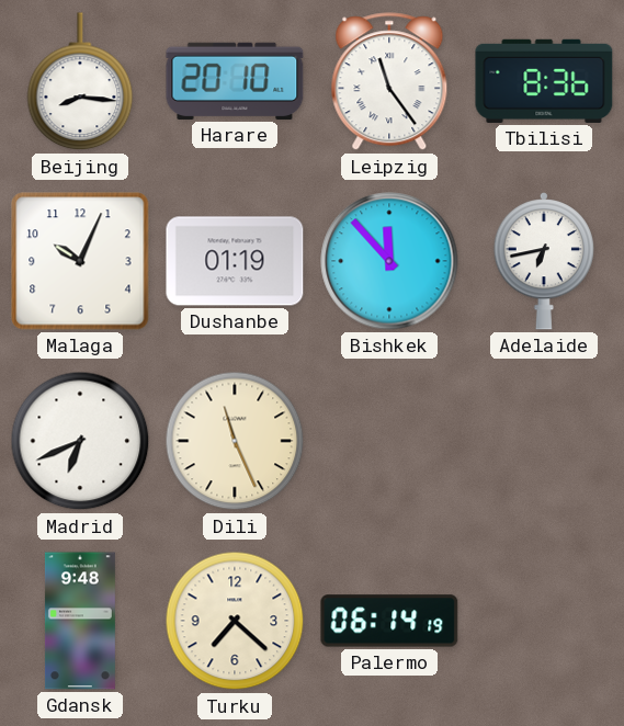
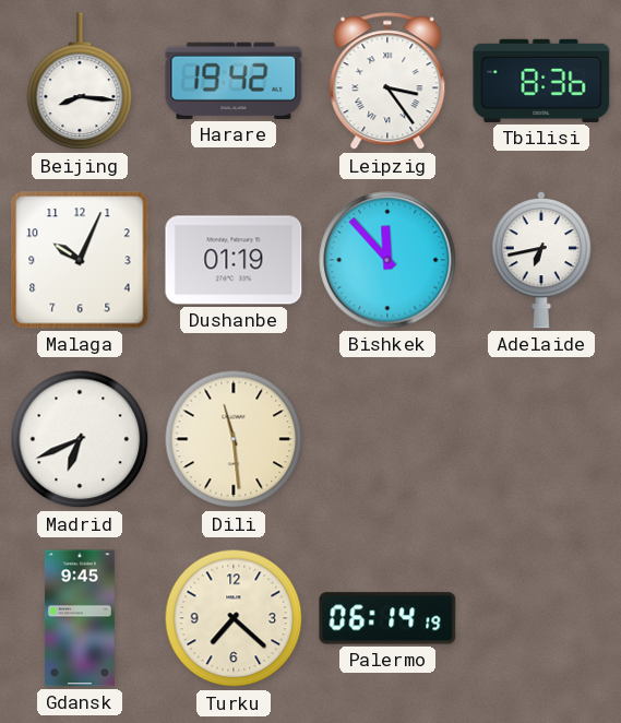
Harare: 20:10 -> 19:42
Leipzig: 11:24 -> 3:24
Dili: 11:26 -> 11:29
Gdansk: 9:48 -> 9:45
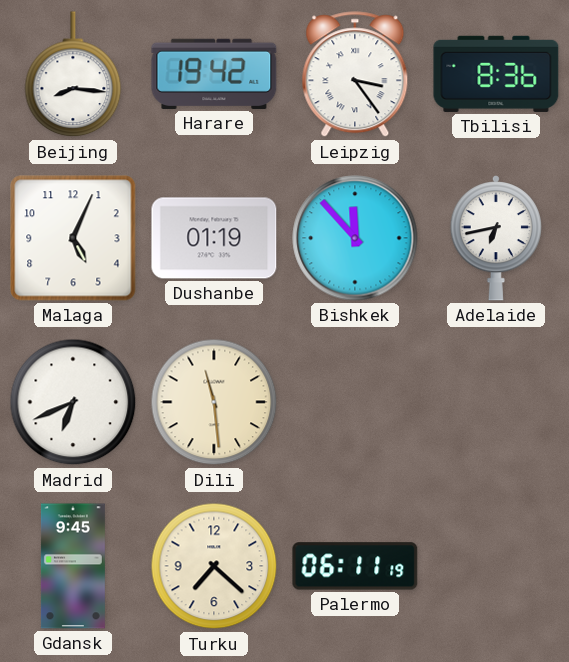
Malaga: 10:04 -> 5:04
Palermo: 06:14 -> 06:11
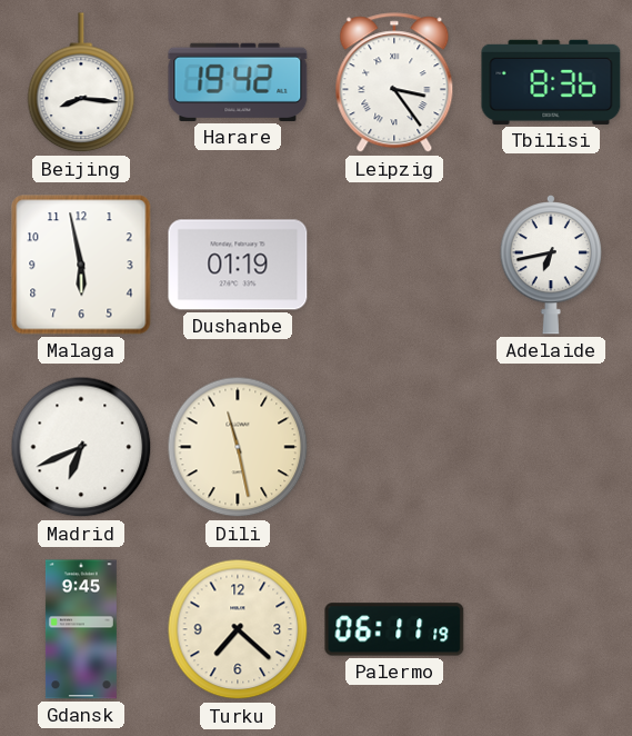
Malaga: 5:04 -> 5:58
Bishkek: 11:53 -> none
Dili: 11:29 -> 11:28
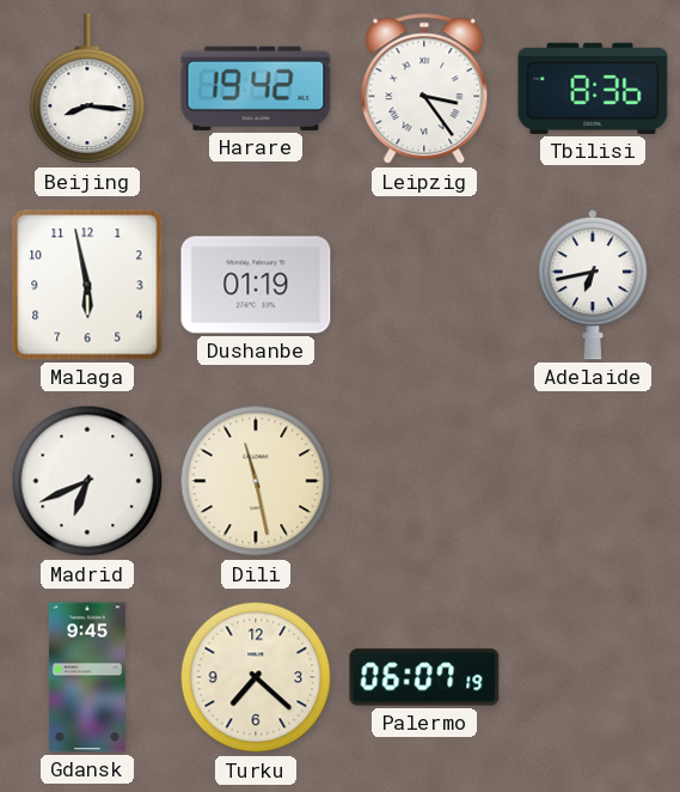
Palermo: 06:11 -> 06:07
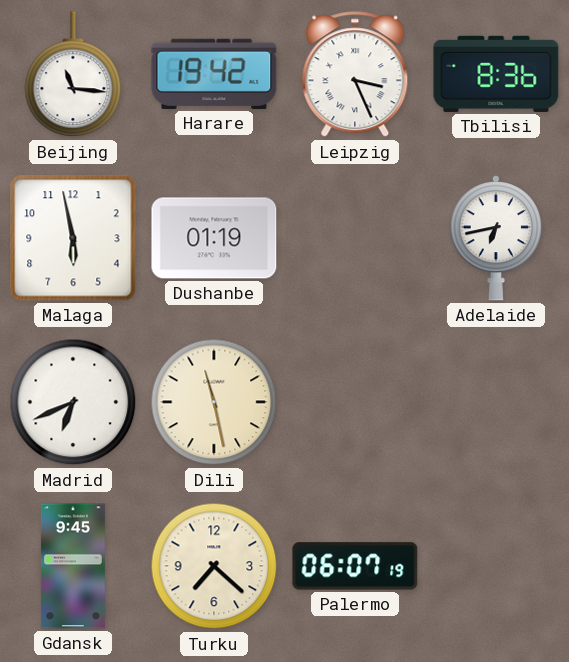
Beijing: 8:16 -> 11:16
Leipzig: 3:24 -> 3:26
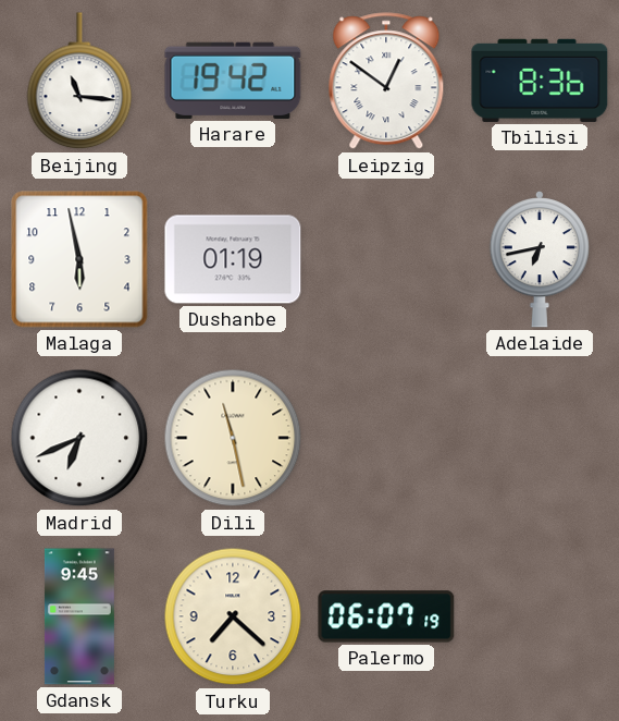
Leipzig: 3:26 -> 12:51
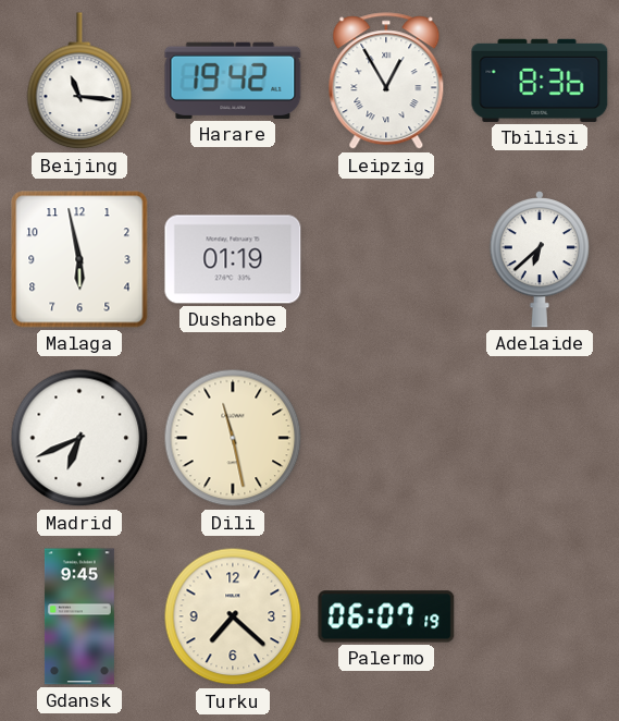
Leipzig: 12:51 -> 12:55
Adelaide: 6:43 -> 6:38
